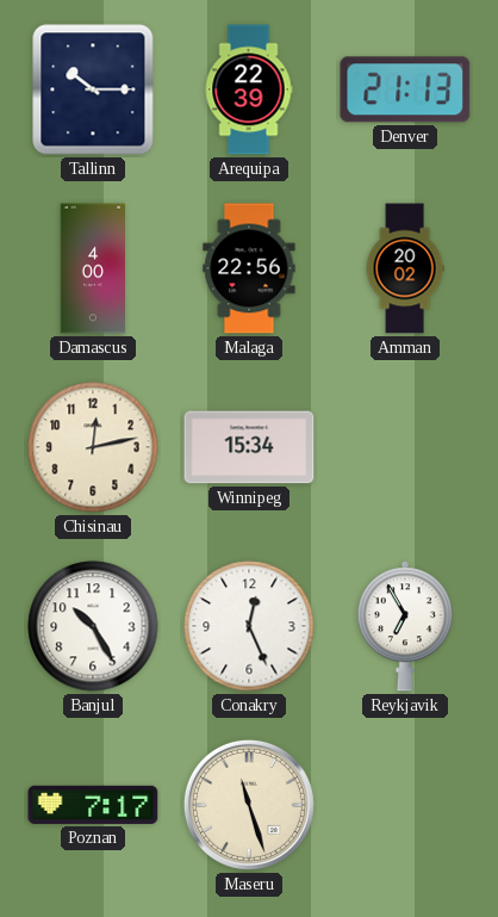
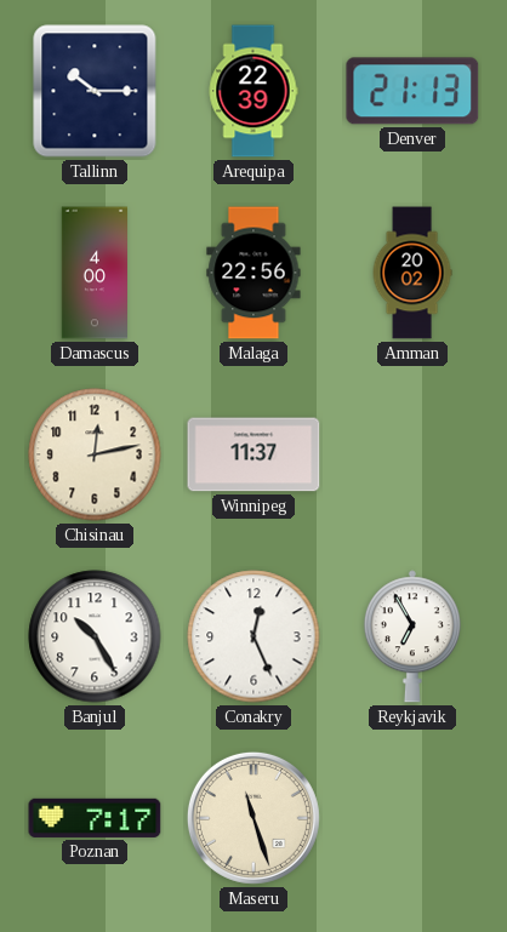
Winnipeg: 15:34 -> 11:37
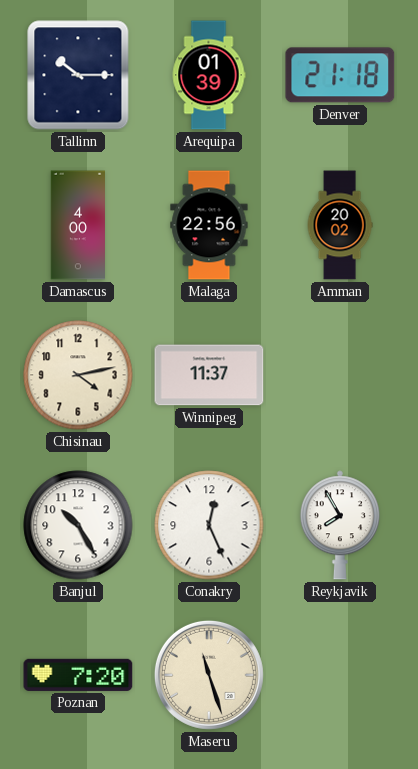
Arequipa: 22:39 -> 01:39
Denver: 21:13 -> 21:18
Chisinau: 12:13 -> 4:13
Reykjavik: 6:55 -> 7:55
Poznan: 7:17 -> 7:20
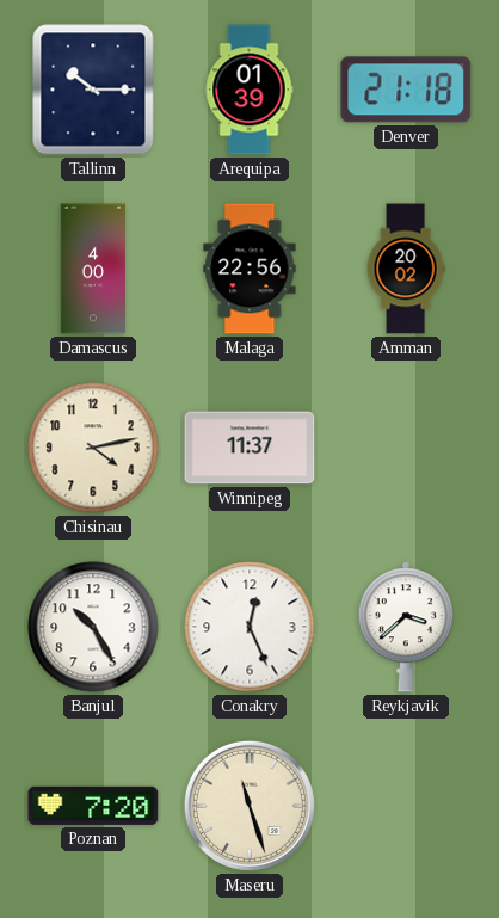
Reykjavik: 7:55 -> 3:38
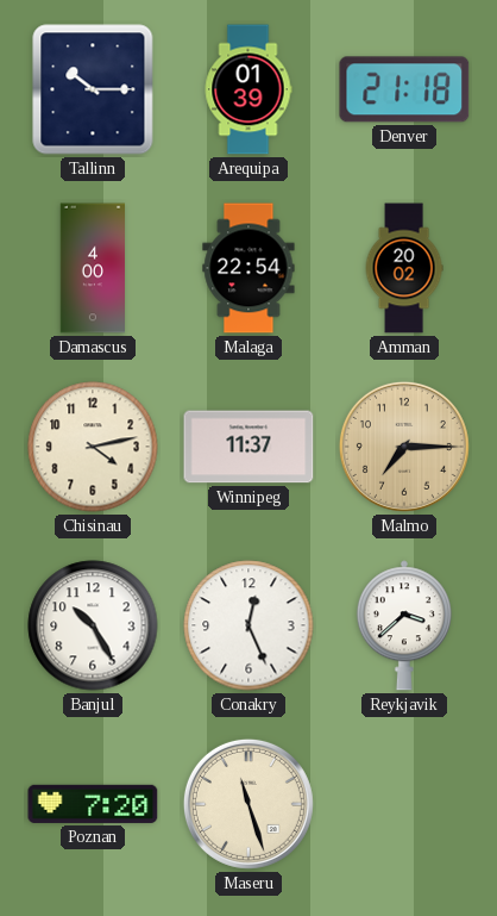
Malaga: 22:56 -> 22:54
Malmo: none -> 7:15
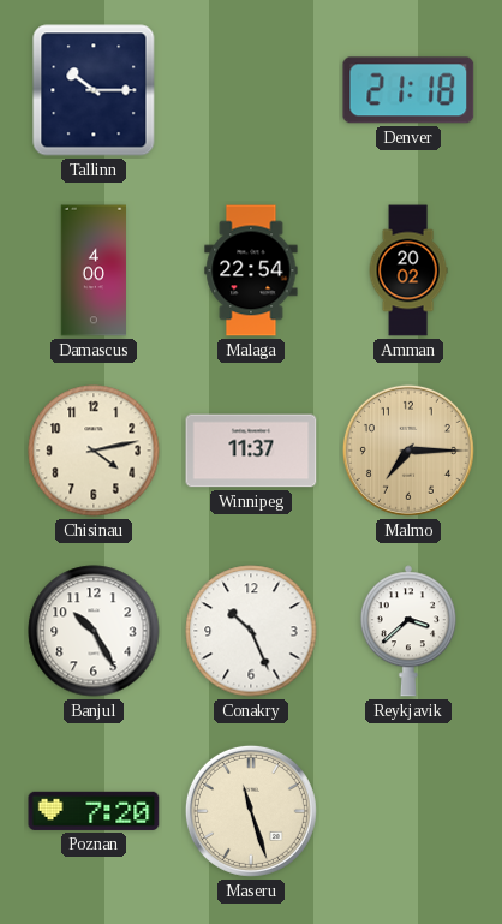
Arequipa: 01:39 -> none
Conakry: 12:26 -> 10:26
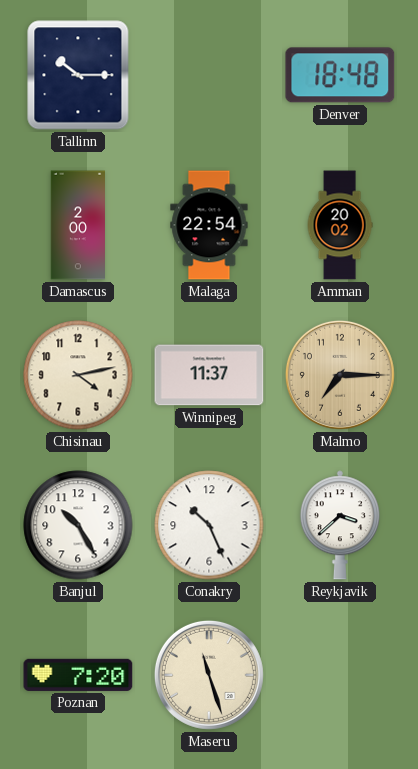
Denver: 21:18 -> 18:48
Damascus: 4:00 -> 2:00
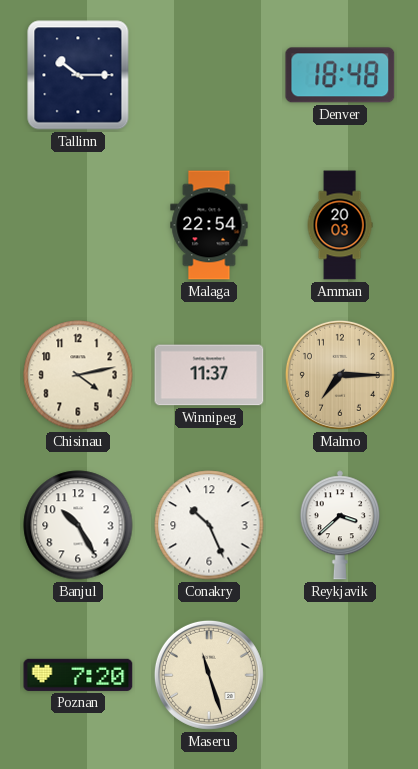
Damascus: 2:00 -> none
Amman: 20:02 -> 20:03
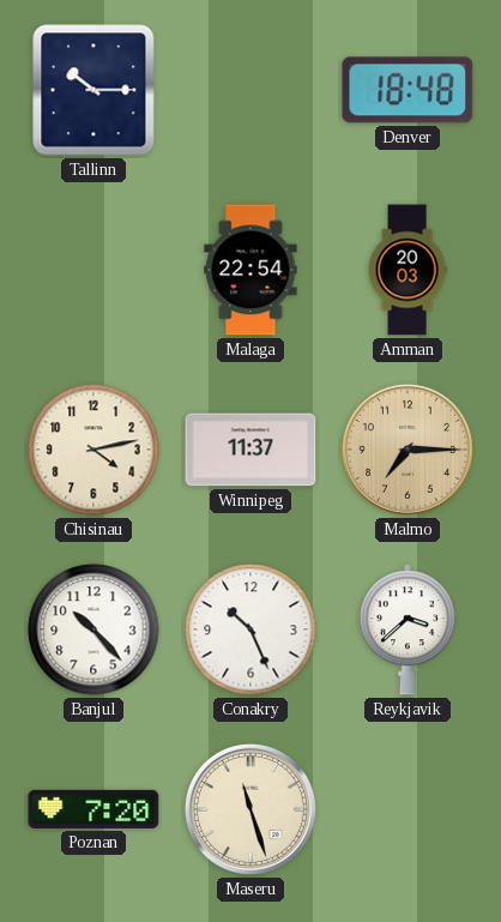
Banjul: 10:25 -> 10:23
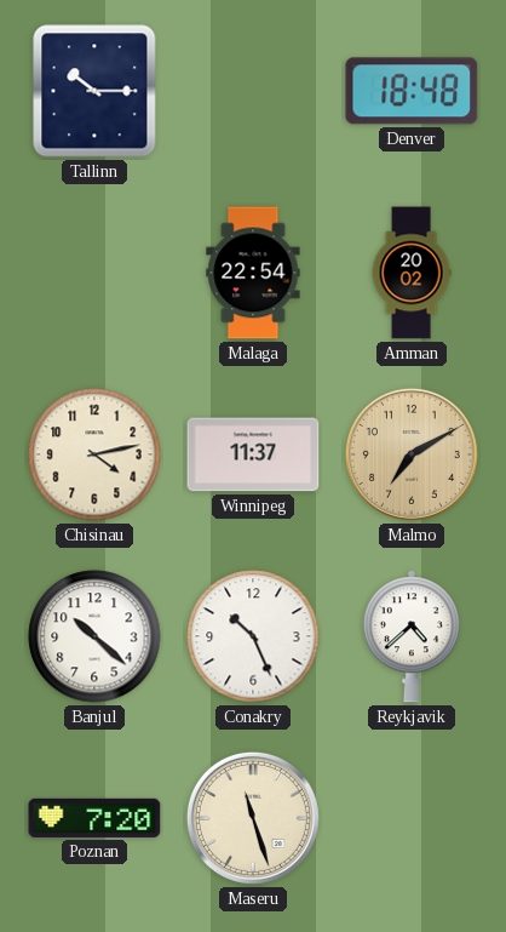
Amman: 20:03 -> 20:02
Malmo: 7:15 -> 7:10
Banjul: 10:23 -> 10:22
Reykjavik: 3:38 -> 4:38
